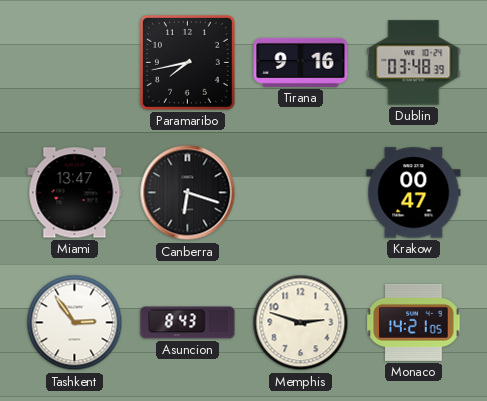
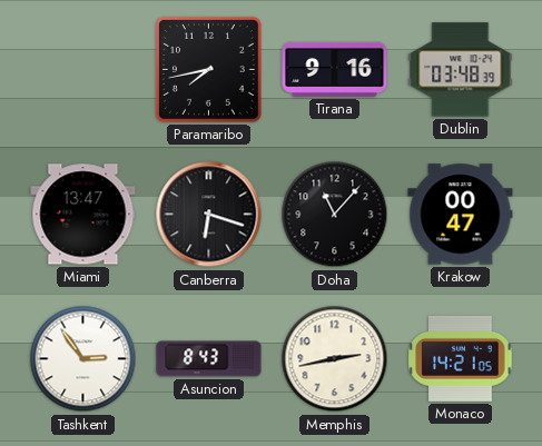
Doha: none -> 11:07
Memphis: 2:48 -> 2:43
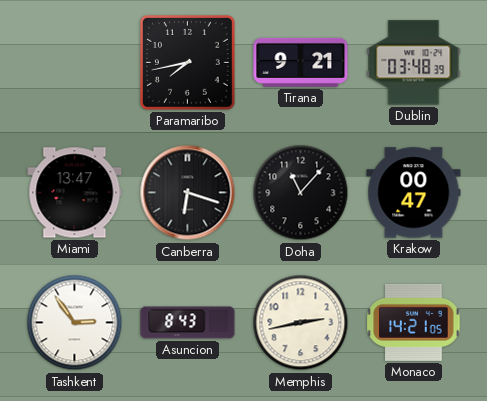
Tirana: 9:16 -> 9:21
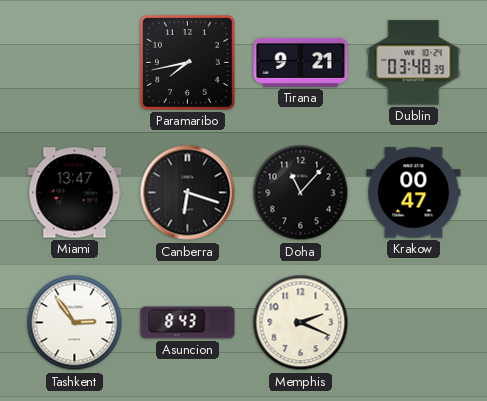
Memphis: 2:43 -> 2:19
Monaco: 14:21 -> none
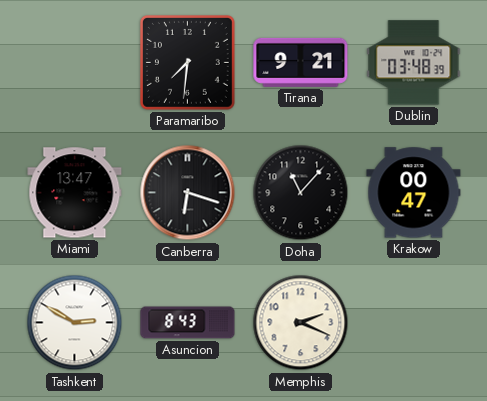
Paramaribo: 7:43 -> 7:31
Tashkent: 2:54 -> 2:50
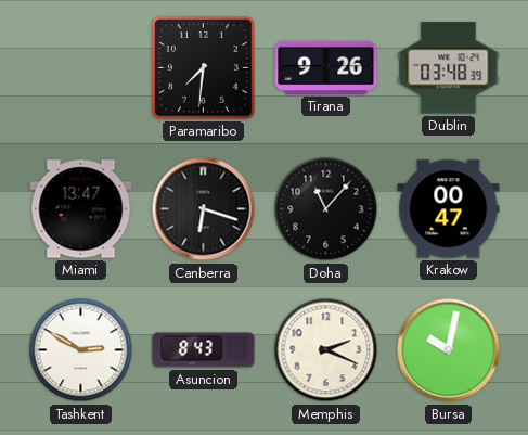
Tirana: 9:21 -> 9:26
Bursa: none -> 10:02
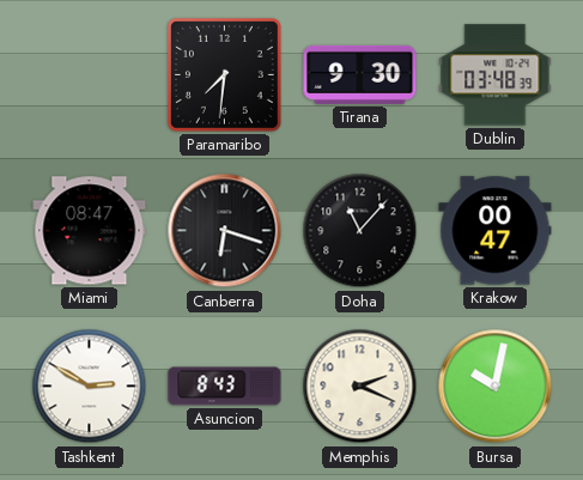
Tirana: 9:26 -> 9:30
Miami: 13:47 -> 08:47
